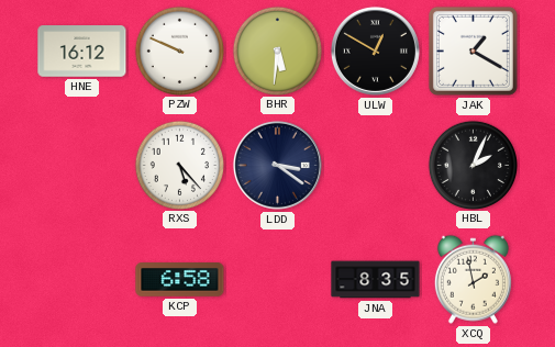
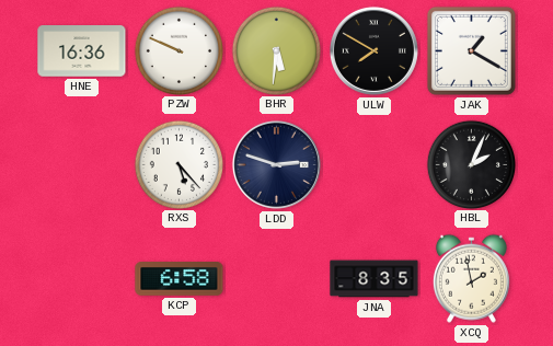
HNE: 16:12 -> 16:36
ULW: 12:50 -> 7:50
LDD: 3:21 -> 2:48
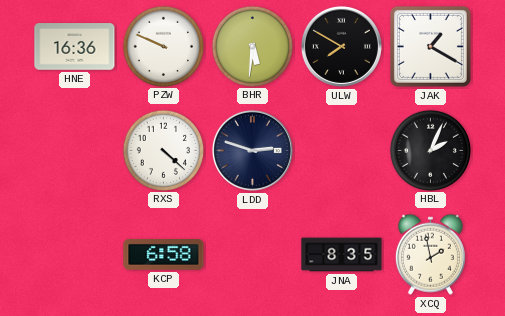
RXS: 5:23 -> 4:22
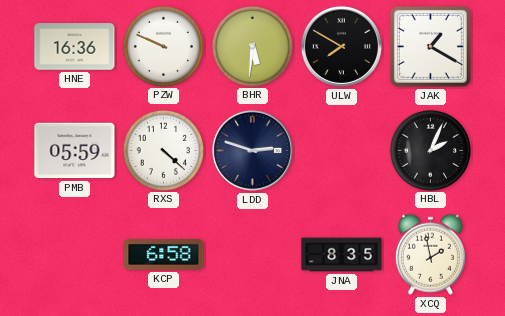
PMB: none -> 05:59
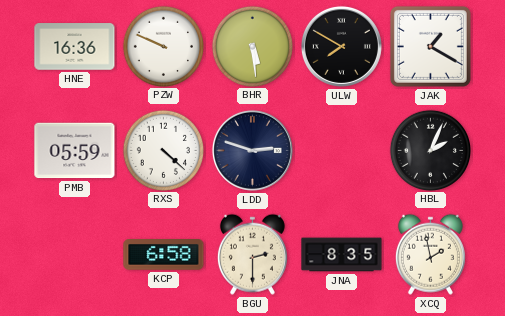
BHR: 5:31 -> 5:29
BGU: none -> 2:30
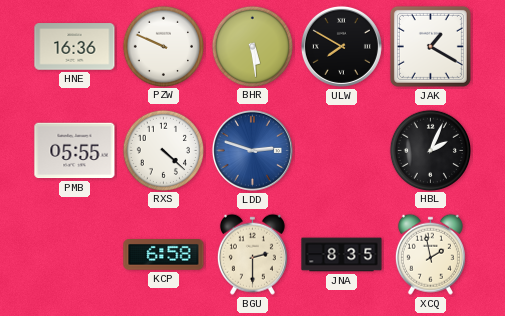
PMB: 05:59 -> 05:55
LDD dial: navy -> blue
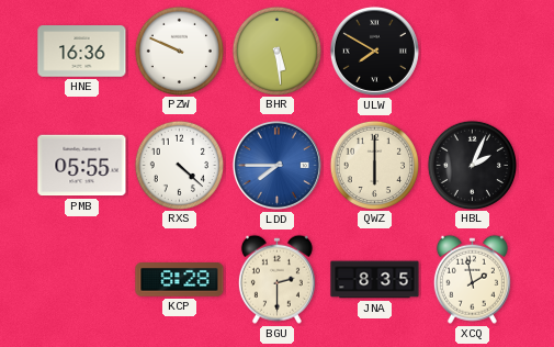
JAK: 1:20 -> none
LDD: 2:48 -> 7:45
QWZ: none -> 6:00
KCP: 6:58 -> 8:28
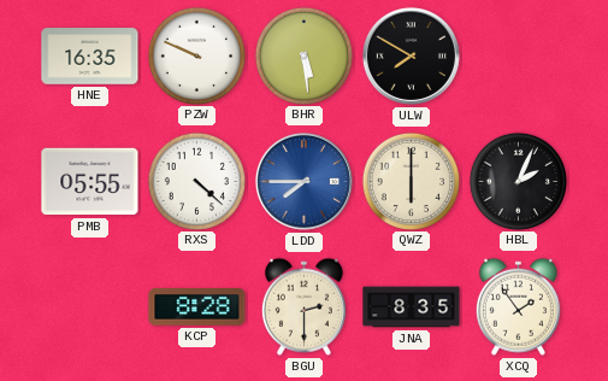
HNE: 16:36 -> 16:35
XCQ: 1:58 -> 1:54
